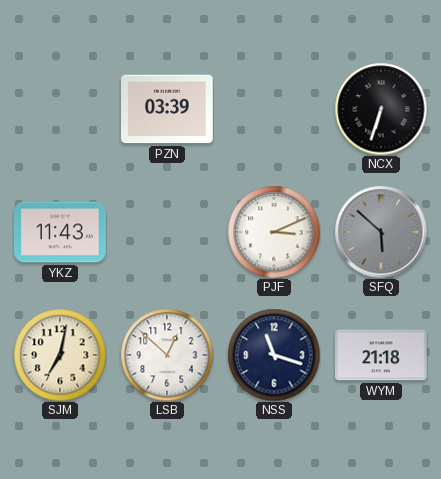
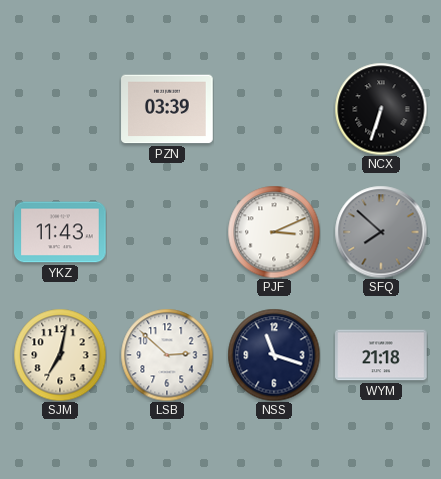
SFQ: 5:52 -> 7:52
LSB: 12:52 -> 2:52
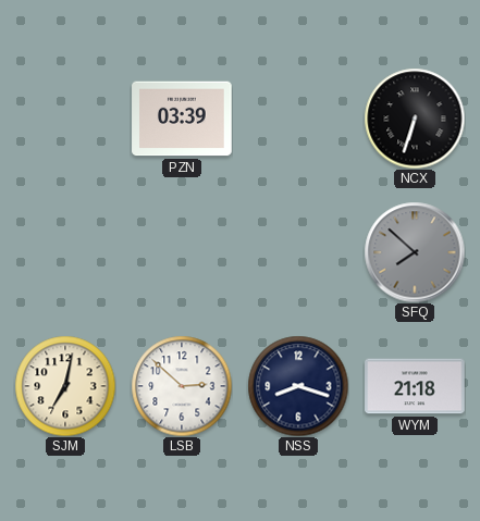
YKZ: 11:43 -> none
PJF: 3:11 -> none
NSS: 11:18 -> 8:18
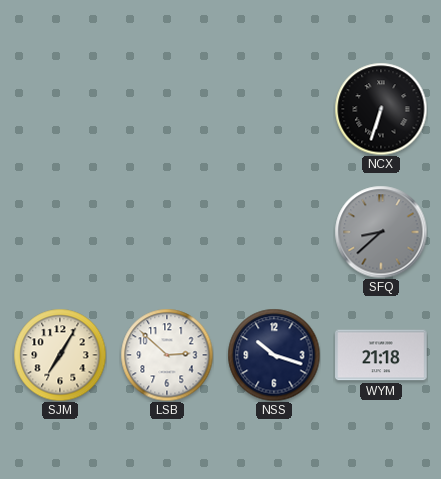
PZN: 03:39 -> none
SFQ: 7:52 -> 8:38
SJM: 7:02 -> 7:05
NSS: 8:18 -> 10:18
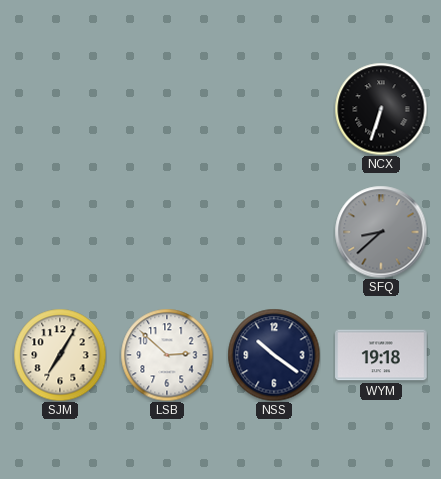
NSS: 10:18 -> 10:21
WYM: 21:18 -> 19:18
